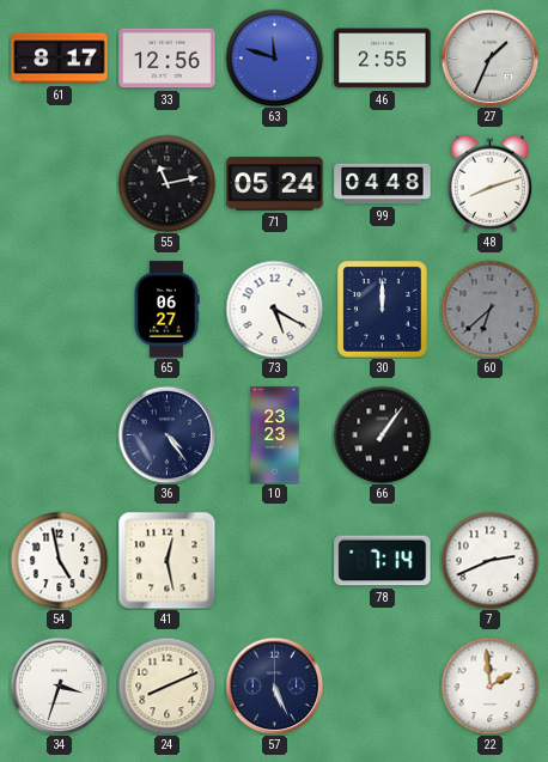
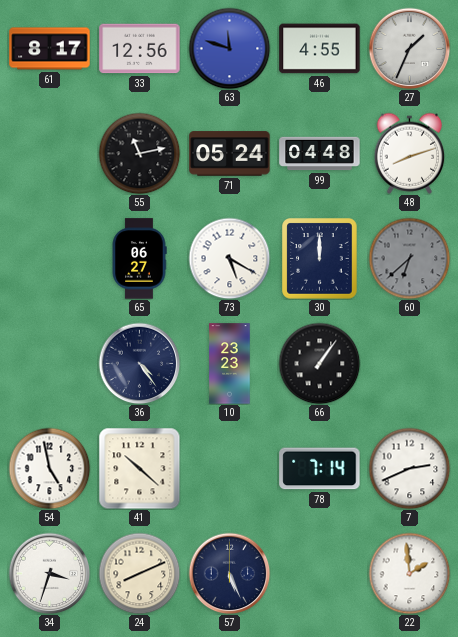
46: 2:55 -> 4:55
41: 12:28 -> 10:22
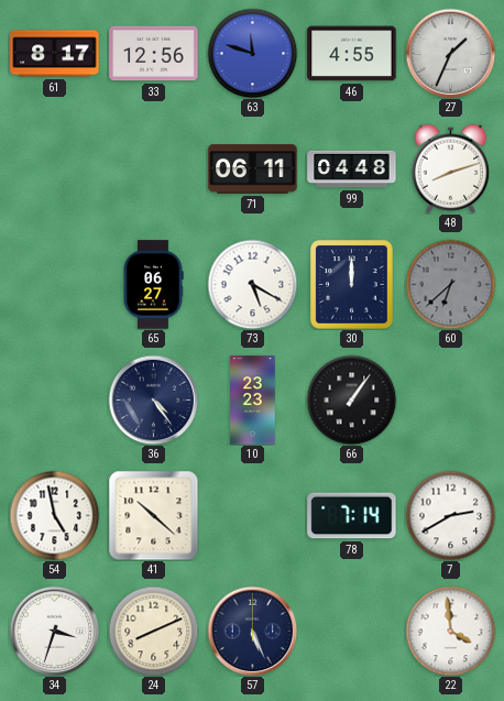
55: 11:13 -> none
71: 05:24 -> 06:11
7: 2:41 -> 2:40
22: 1:59 -> 3:59
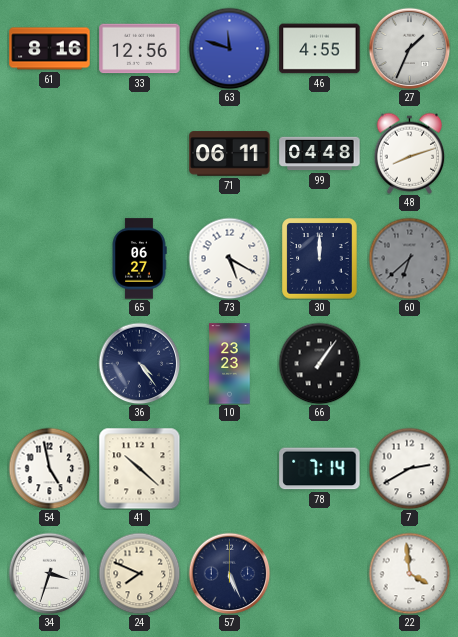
61: 8:17 -> 8:16
24: 8:11 -> 7:49
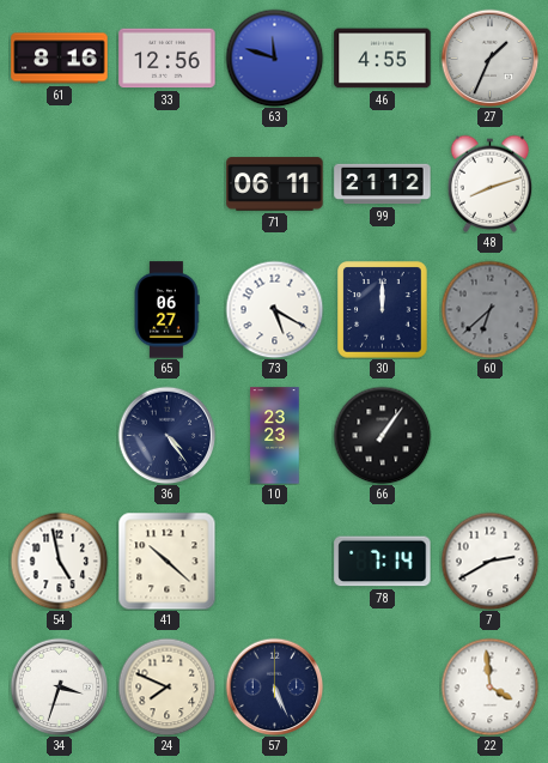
99: 04:48 -> 21:12
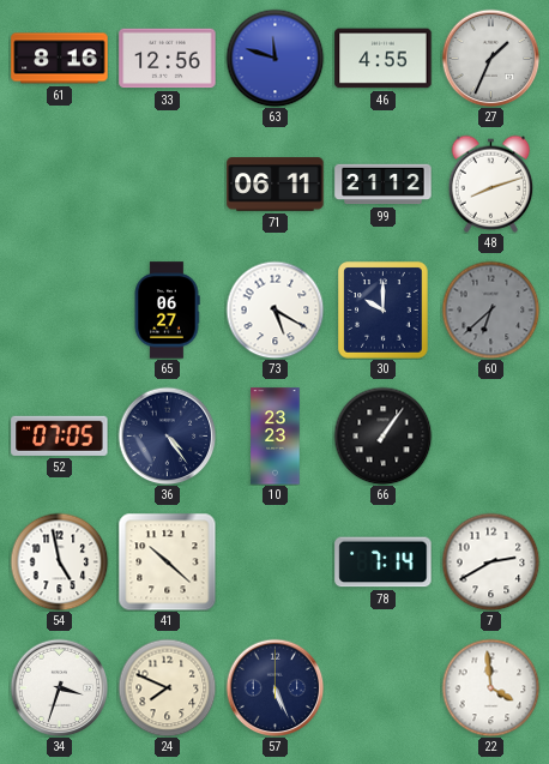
30: 12:00 -> 10:00
52: none -> 07:05
